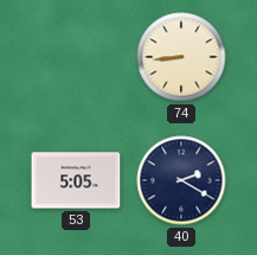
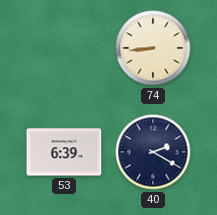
53: 5:05 -> 6:39
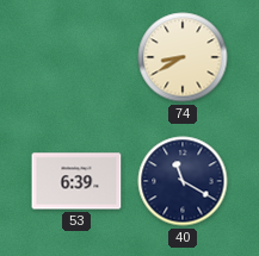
74: 8:44 -> 8:40
40: 2:20 -> 11:20
